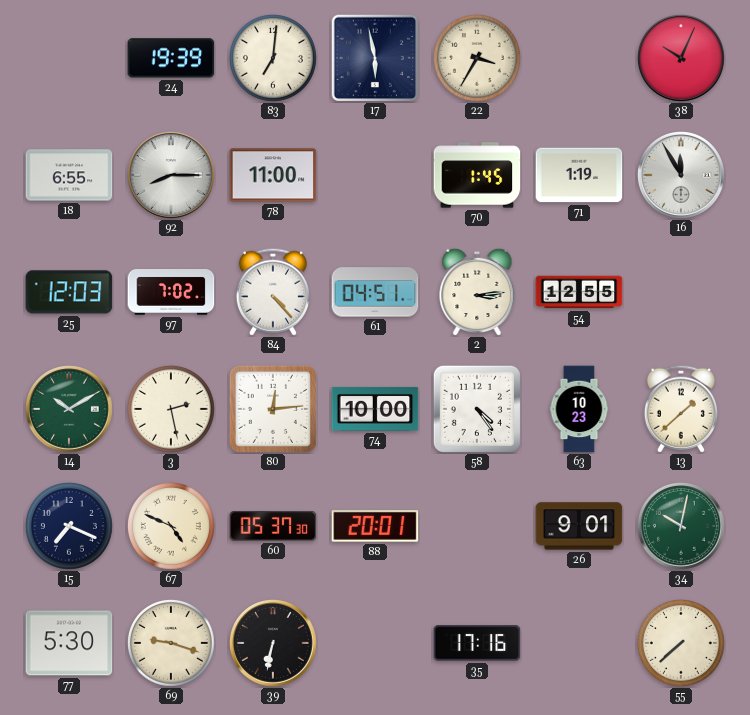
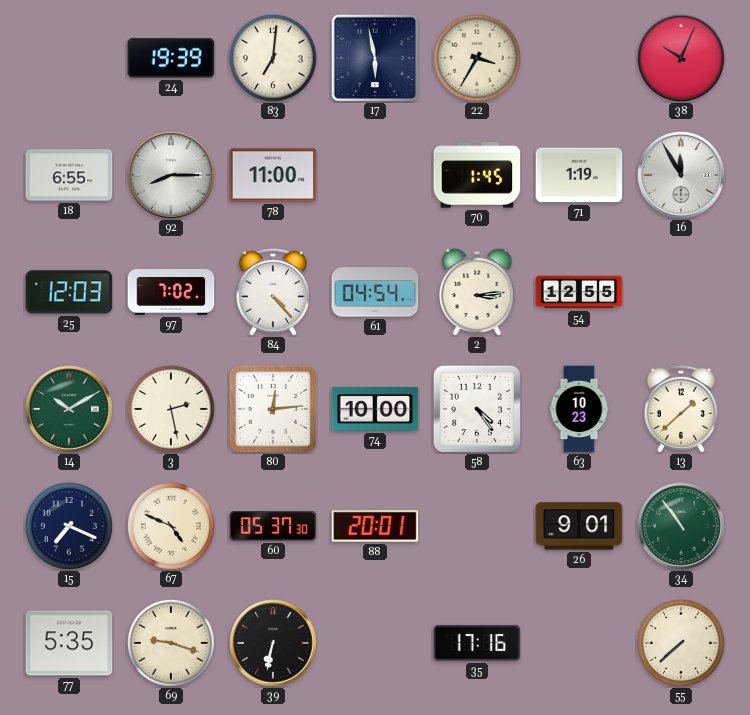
61: 04:51 -> 04:54
34: 10:02 -> 10:54
77: 5:30 -> 5:35
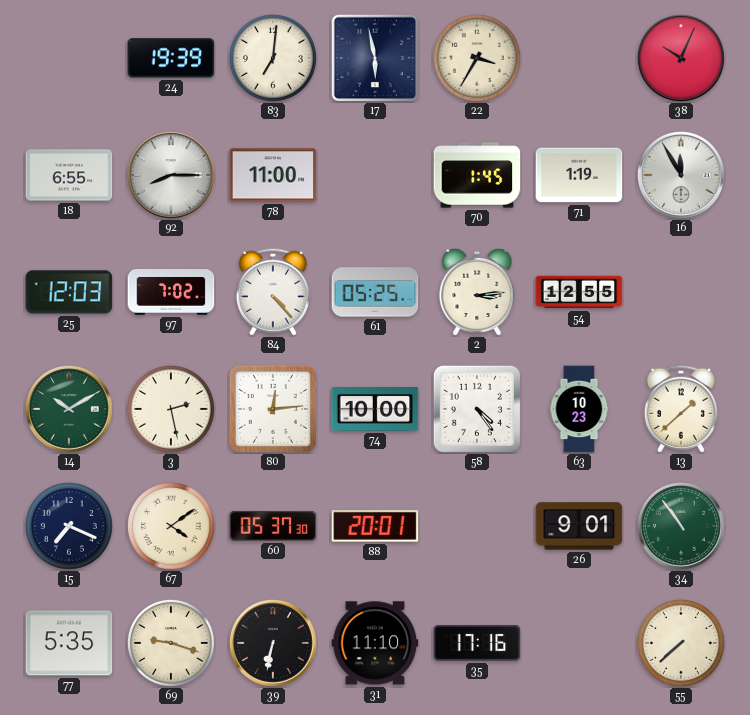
61: 04:54 -> 05:25
67: 4:49 -> 4:09
31: none -> 11:10
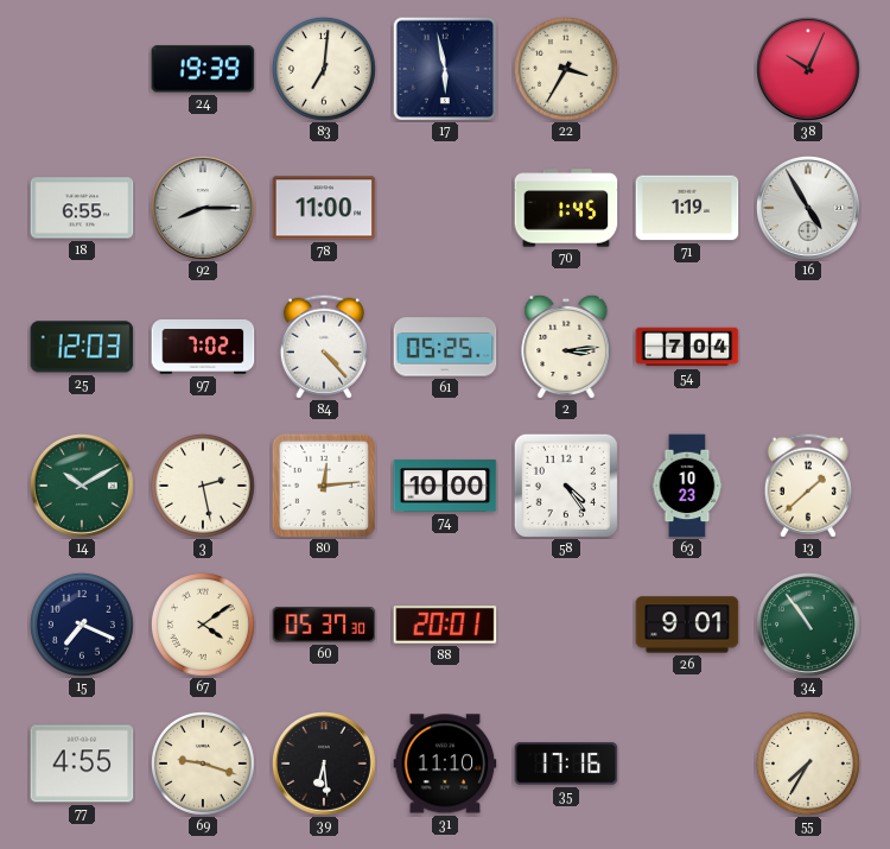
16: 11:55 -> 4:55
54: 12:55 -> 7:04
77: 5:35 -> 4:55
39: 6:32 -> 6:29
55: 7:38 -> 7:35
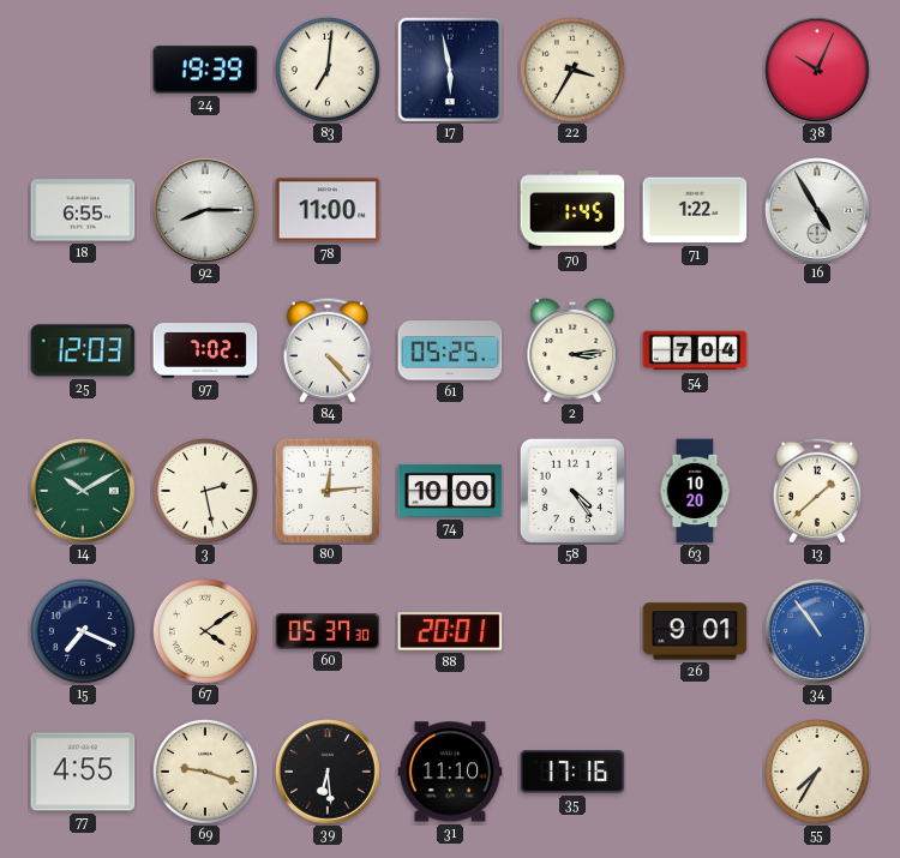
71: 1:19 -> 1:22
63: 10:23 -> 10:20
34 dial: green -> blue
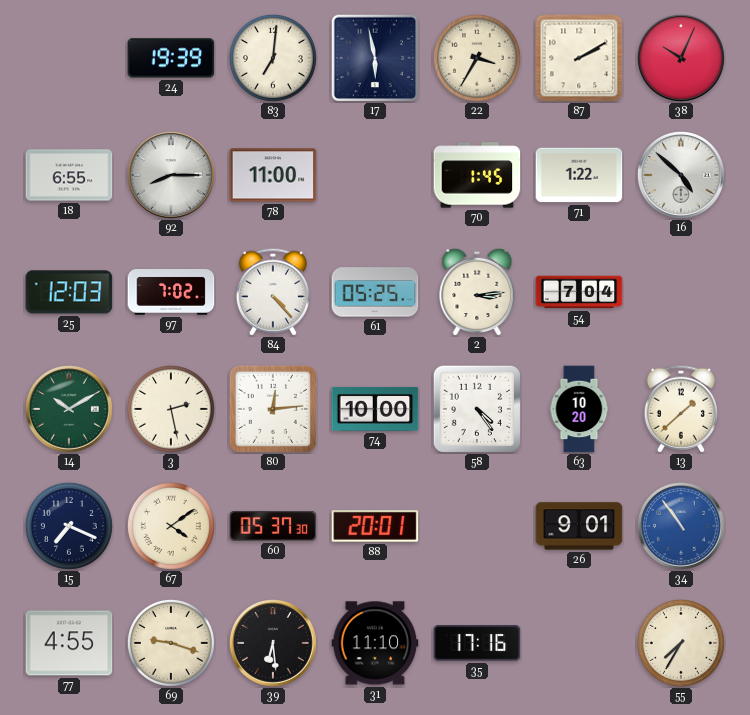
87: none -> 2:10
16: 4:55 -> 4:52
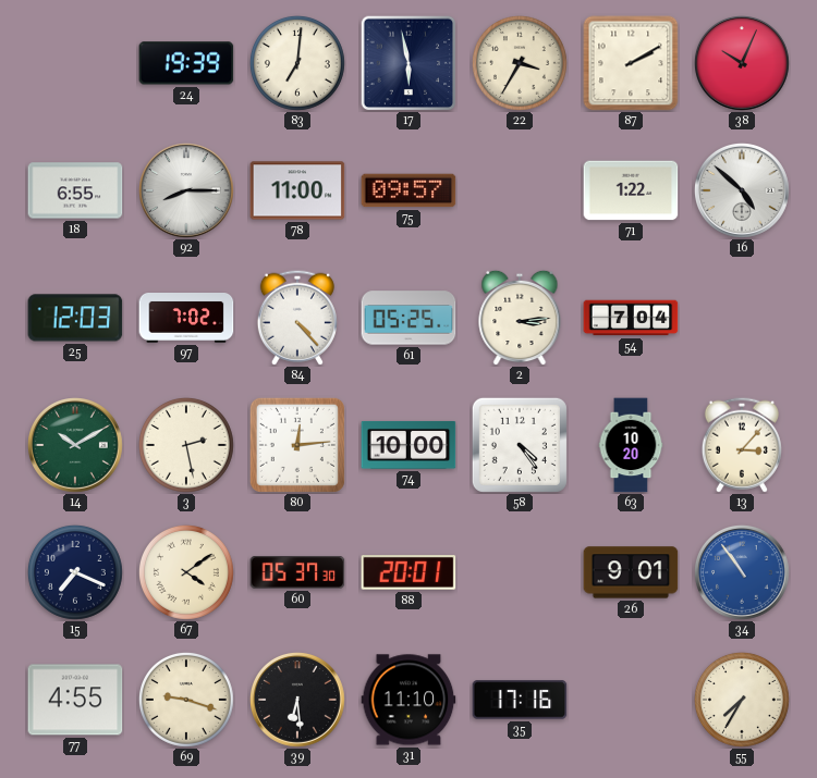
75: none -> 09:57
70: 1:45 -> none
13: 1:38 -> 3:07
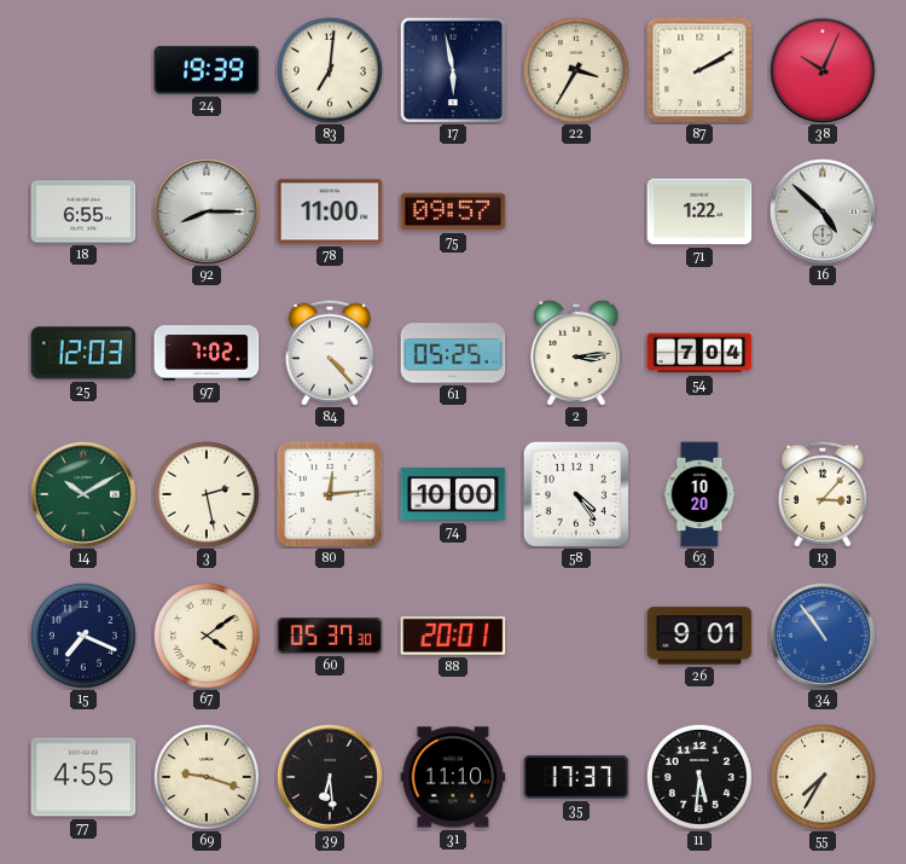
35: 17:16 -> 17:37
11: none -> 5:31
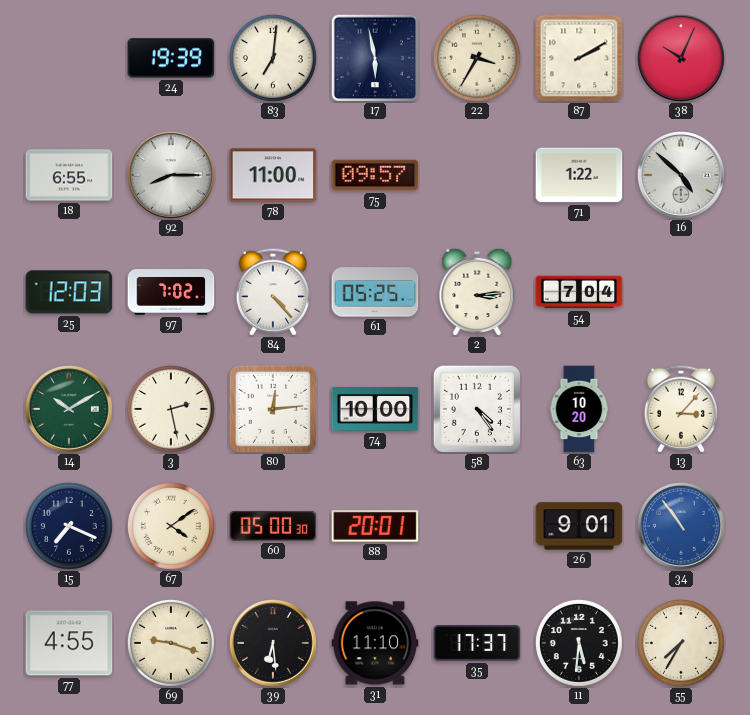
60: 05:37 -> 05:00
